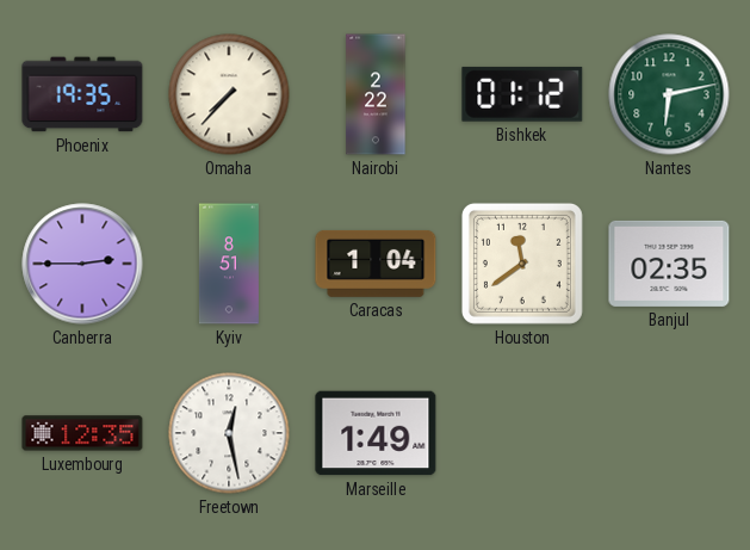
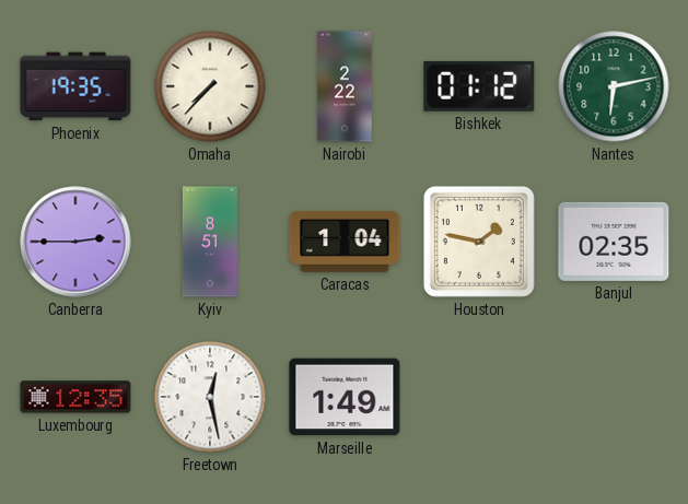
Houston: 11:39 -> 1:47
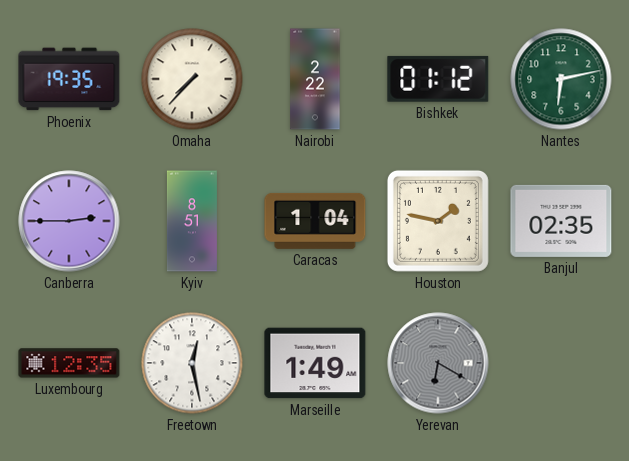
Yerevan: none -> 6:20
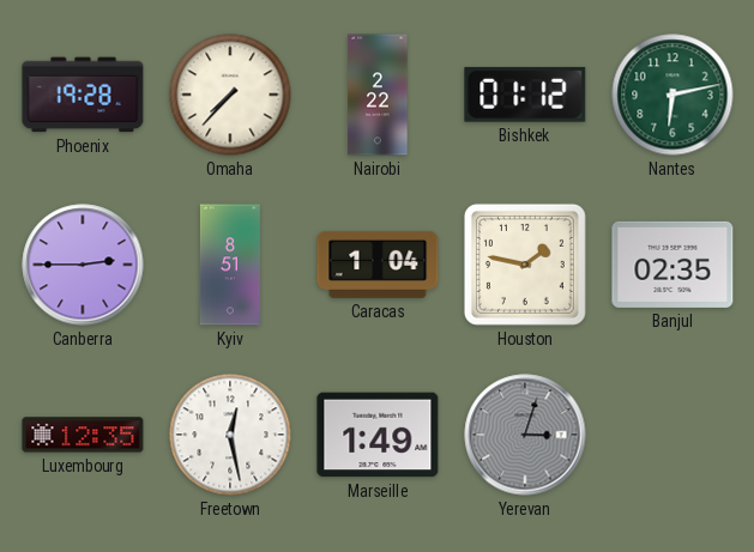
Phoenix: 19:35 -> 19:28
Yerevan: 6:20 -> 3:03
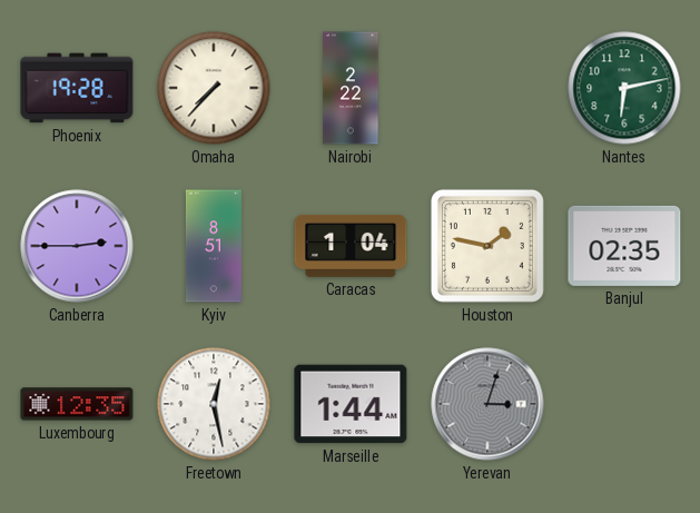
Bishkek: 01:12 -> none
Marseille: 1:49 -> 1:44
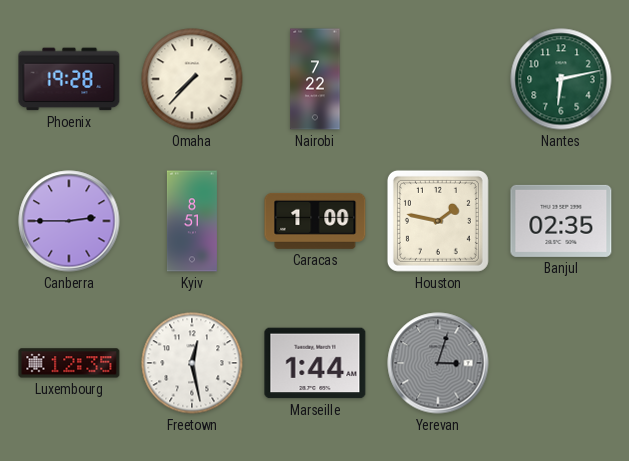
Nairobi: 2:22 -> 7:22
Caracas: 1:04 -> 1:00
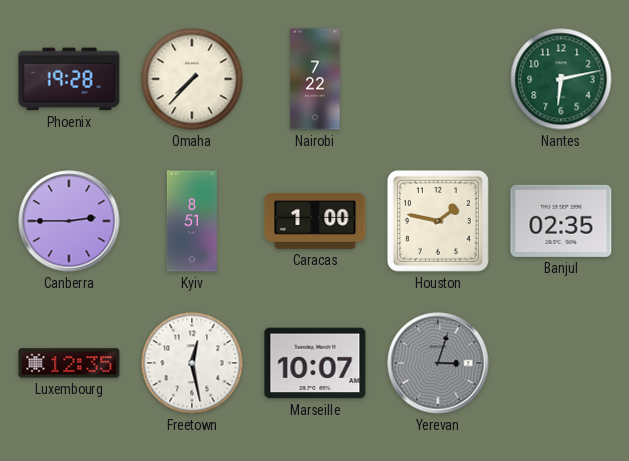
Marseille: 1:44 -> 10:07
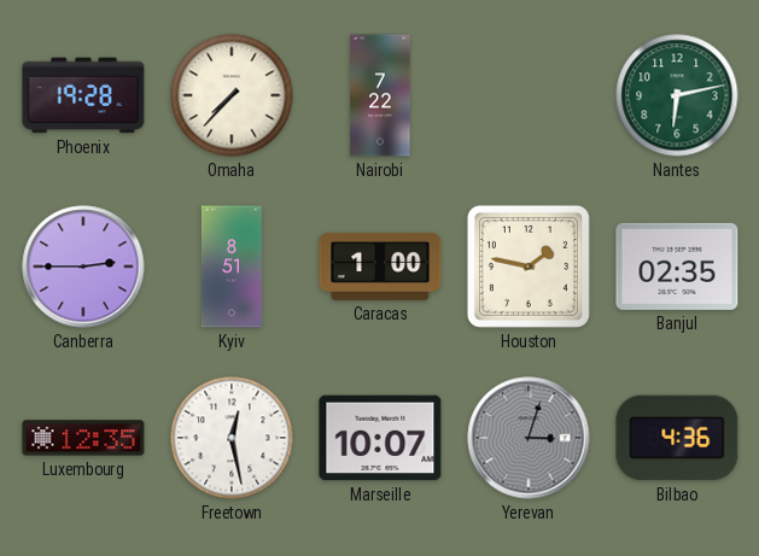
Bilbao: none -> 4:36
